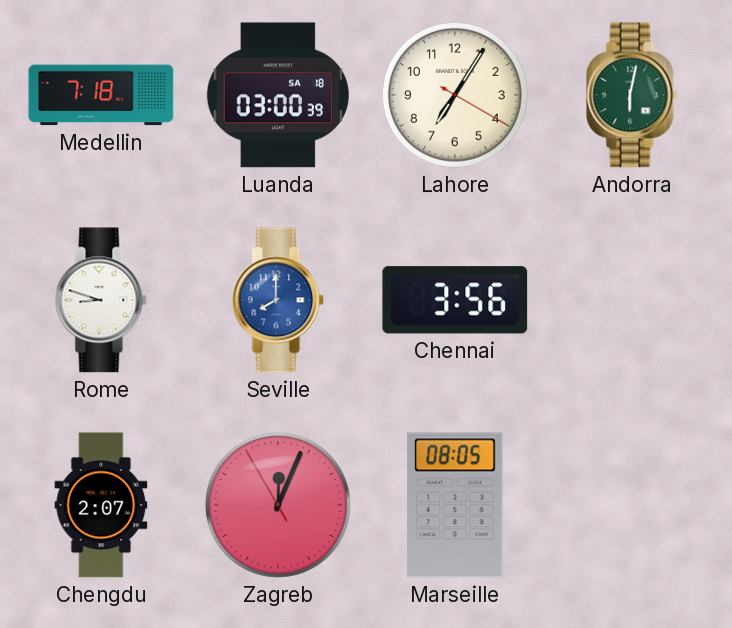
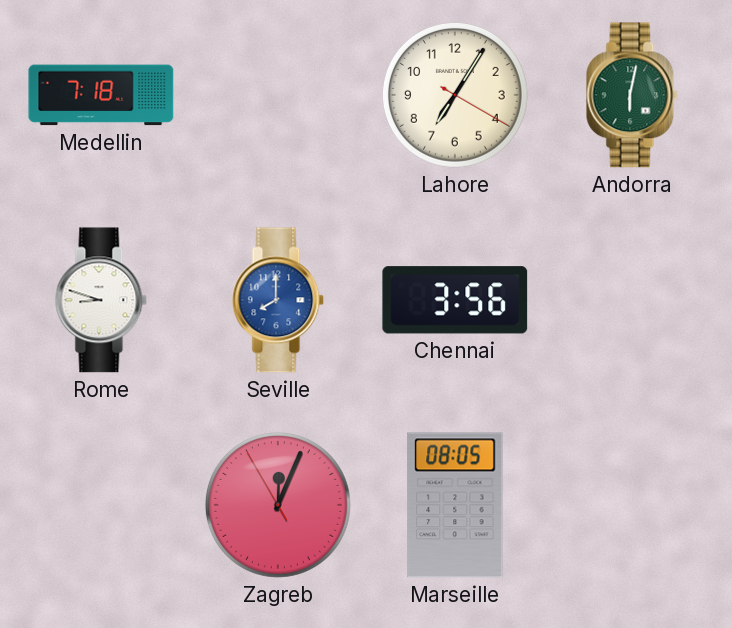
Luanda: 03:00 -> none
Chengdu: 2:07 -> none
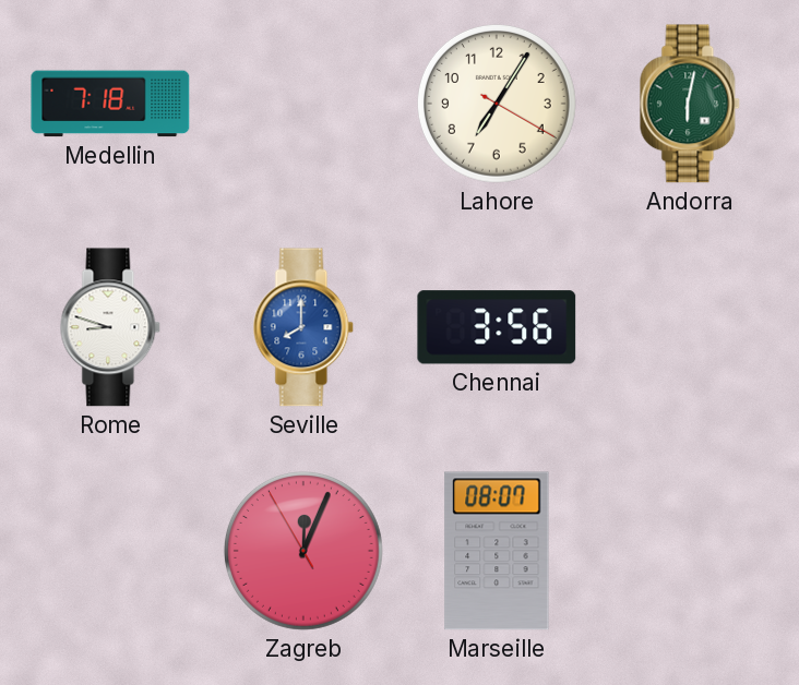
Marseille: 08:05 -> 08:07
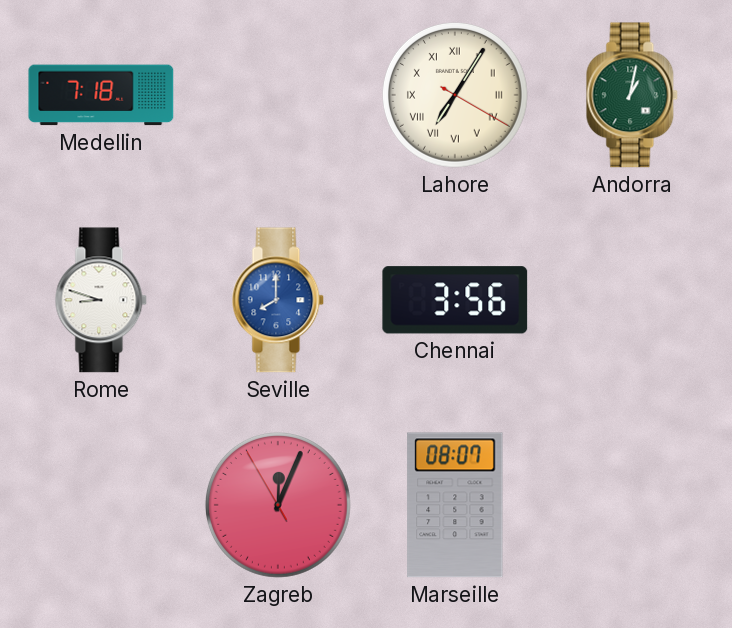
Lahore numerals: Arabic -> Roman
Andorra: 6:02 -> 1:02
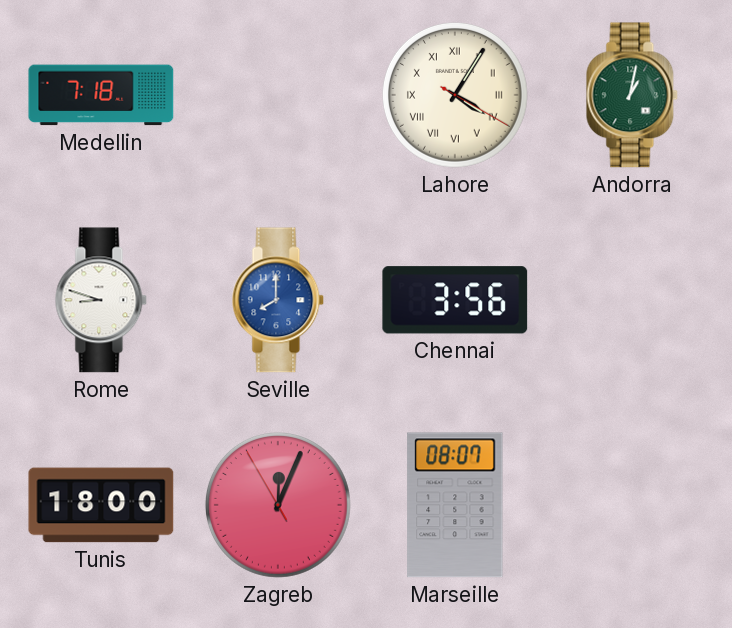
Lahore: 7:05 -> 4:05
Tunis: none -> 18:00
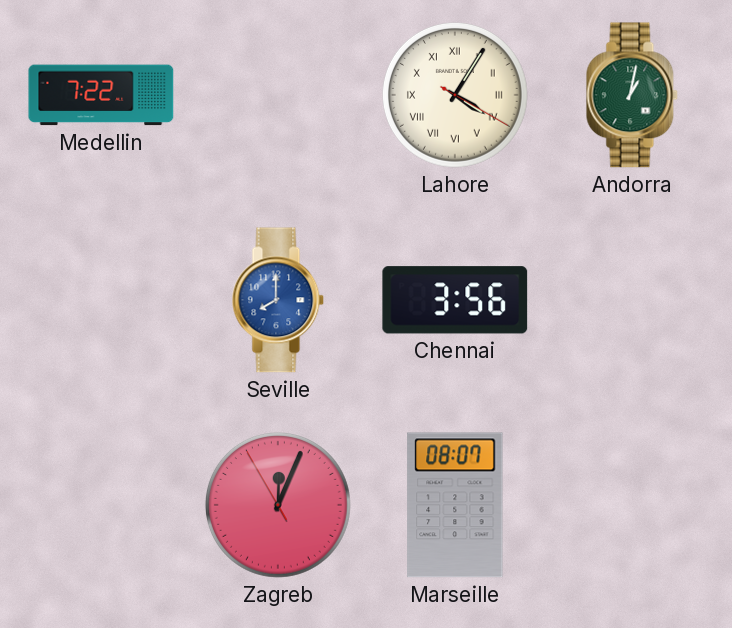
Medellin: 7:18 -> 7:22
Rome: 8:48 -> none
Tunis: 18:00 -> none
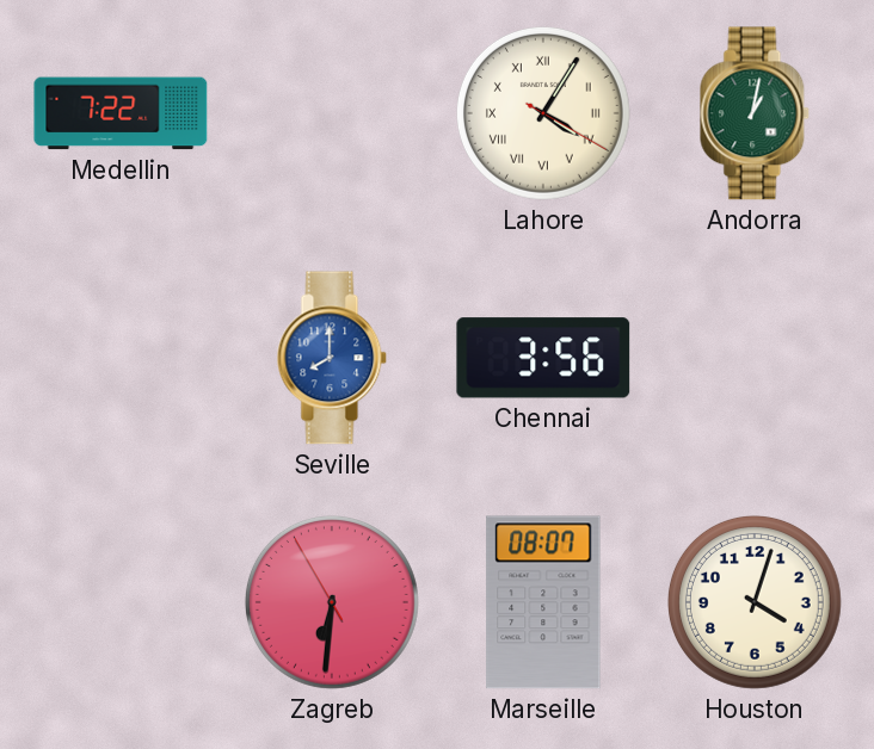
Zagreb: 12:03 -> 6:30
Houston: none -> 4:03
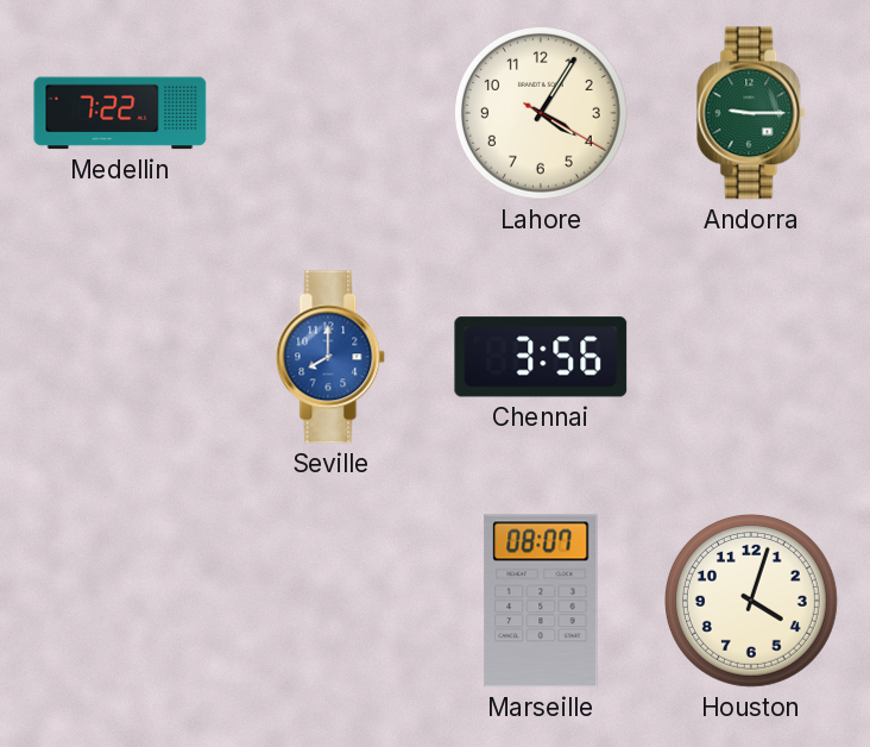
Lahore numerals: Roman -> Arabic
Andorra: 1:02 -> 9:15
Zagreb: 6:30 -> none
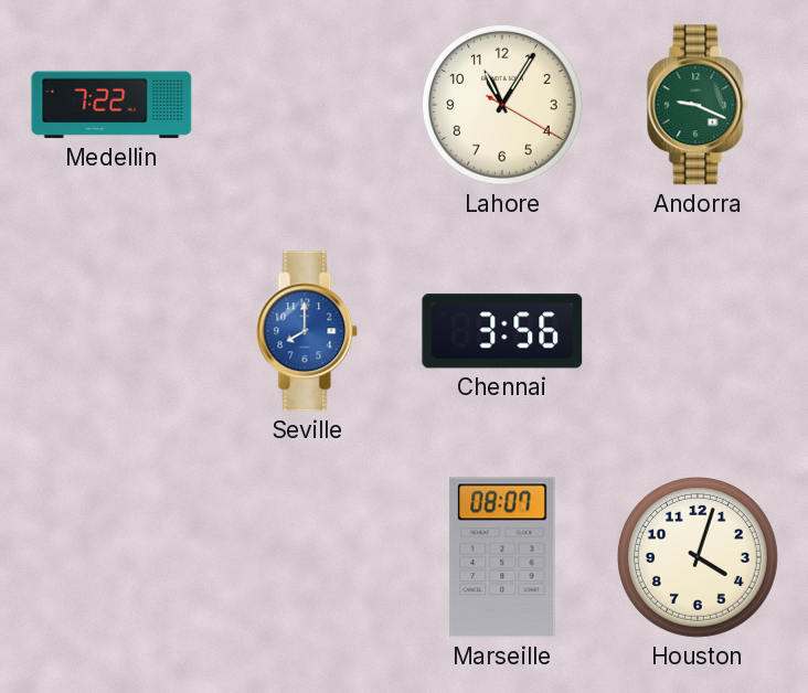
Lahore: 4:05 -> 11:05
Andorra: 9:15 -> 9:19
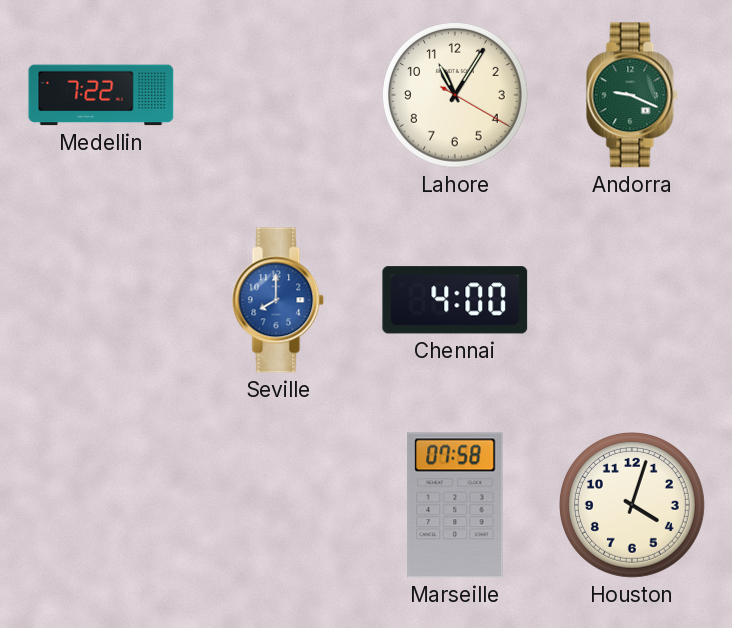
Chennai: 3:56 -> 4:00
Marseille: 08:07 -> 07:58
